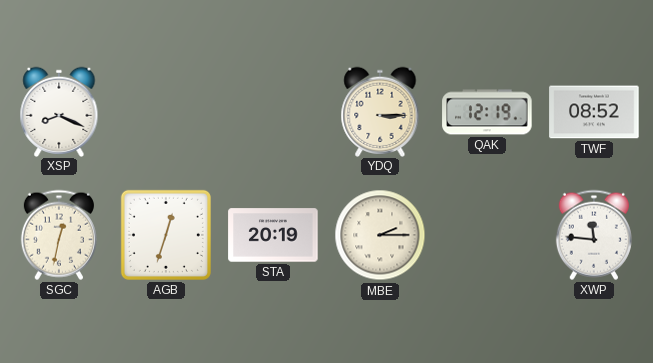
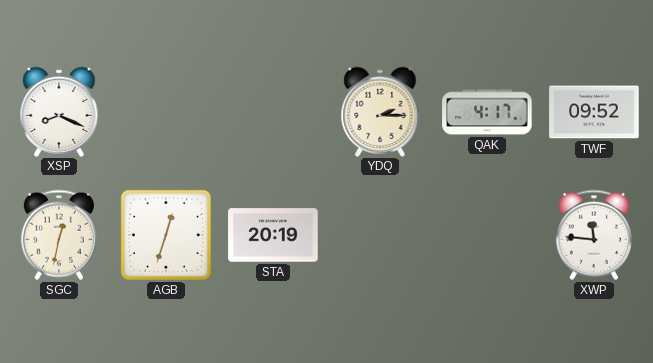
YDQ: 3:15 -> 2:15
QAK: 12:19 -> 4:17
TWF: 08:52 -> 09:52
MBE: 2:15 -> none
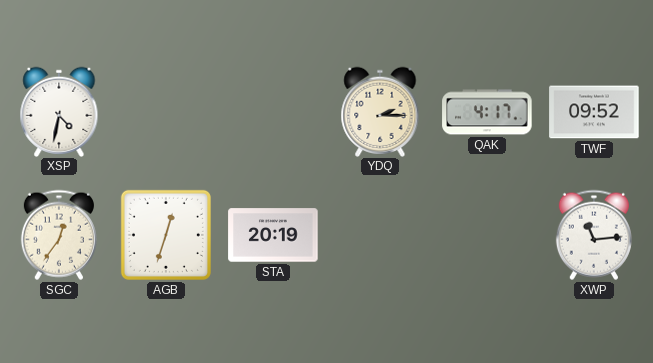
XSP: 8:19 -> 4:32
SGC: 12:32 -> 12:36
XWP: 11:46 -> 11:14
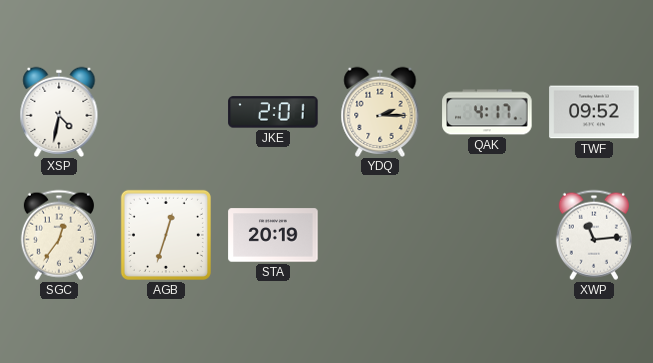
JKE: none -> 2:01
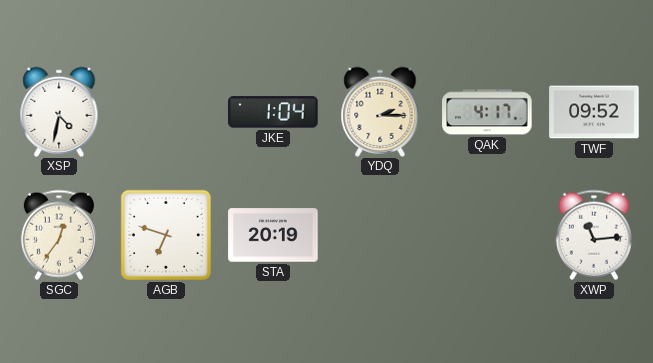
JKE: 2:01 -> 1:04
AGB: 12:33 -> 6:48
